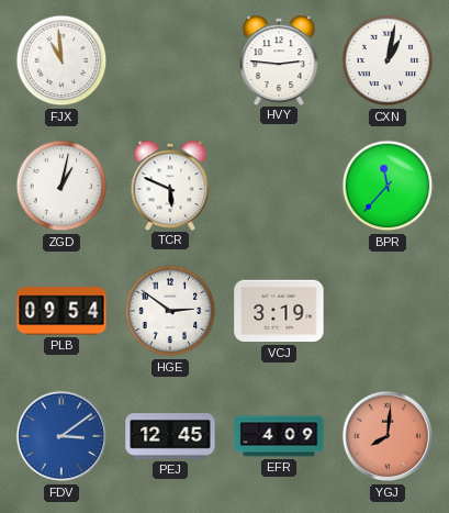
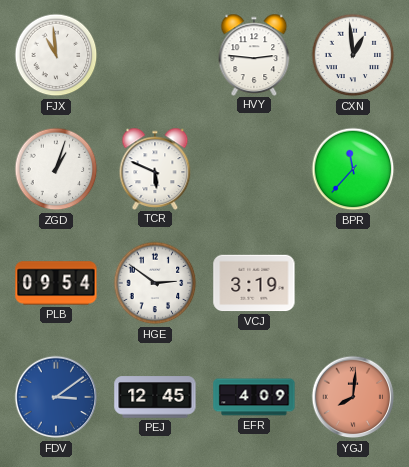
CXN: 1:02 -> 12:59
ZGD: 1:02 -> 1:03
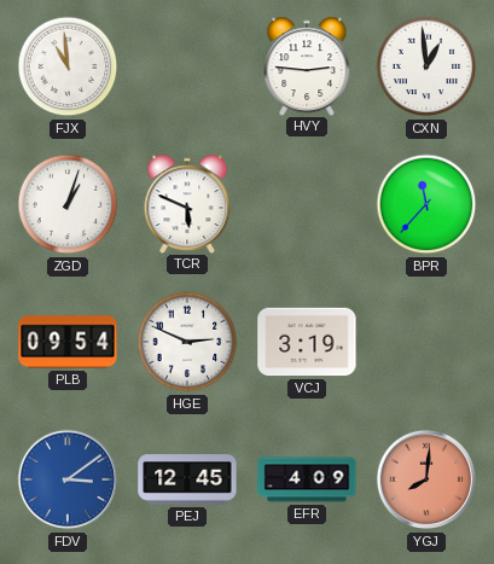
HGE: 2:51 -> 2:49
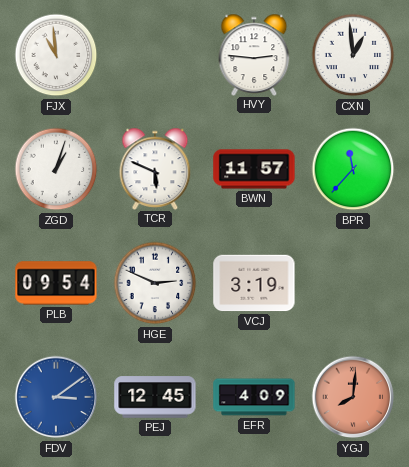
BWN: none -> 11:57
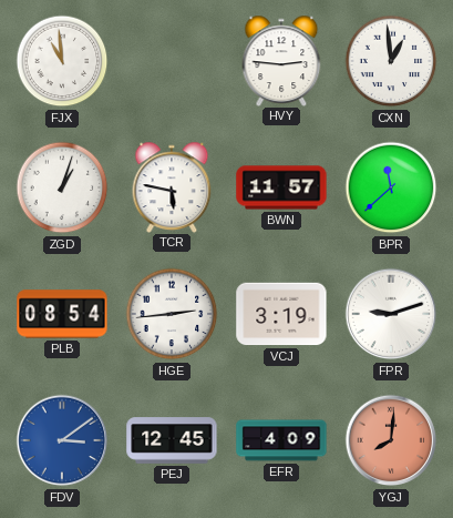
TCR: 5:49 -> 5:47
BPR: 11:37 -> 11:38
PLB: 09:54 -> 08:54
HGE: 2:49 -> 2:44
FPR: none -> 9:12
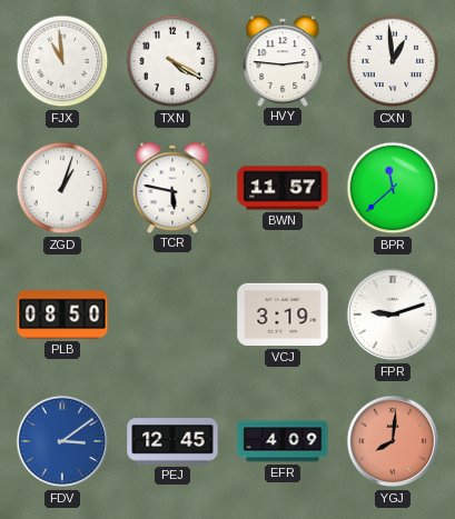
TXN: none -> 4:20
PLB: 08:54 -> 08:50
HGE: 2:44 -> none
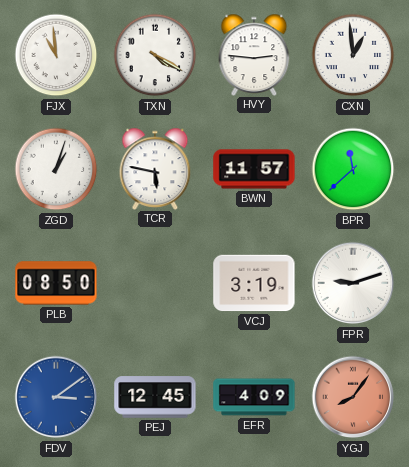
YGJ: 8:01 -> 8:06
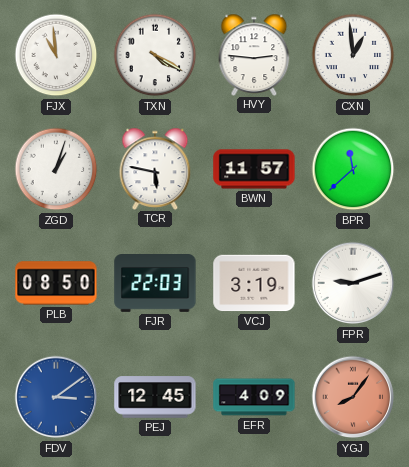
FJR: none -> 22:03
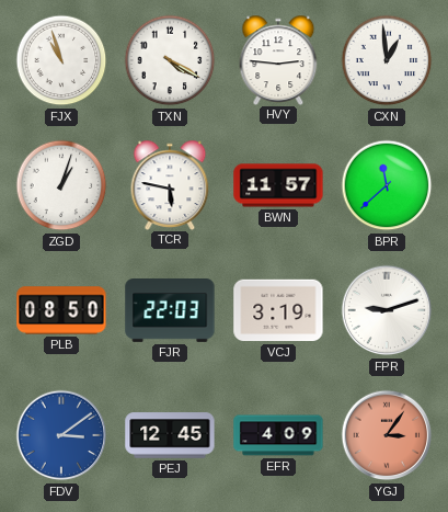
FJX: 10:59 -> 10:57
YGJ: 8:06 -> 3:06
